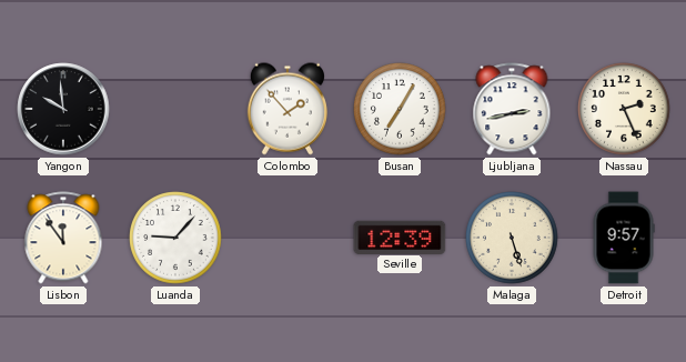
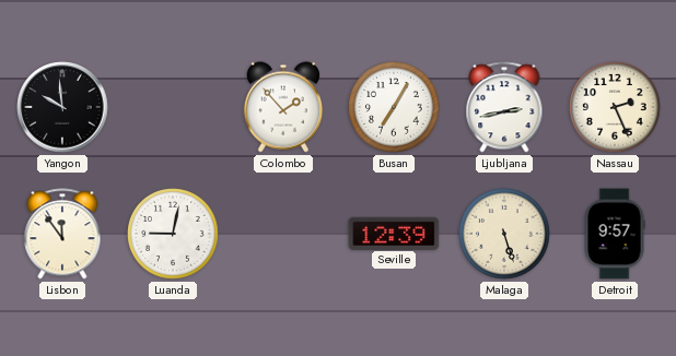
Luanda: 9:07 -> 9:02
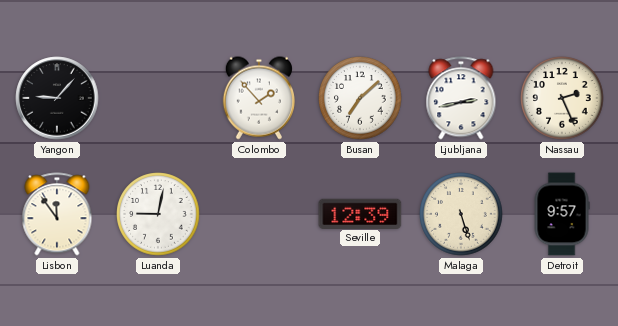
Yangon: 9:59 -> 9:07
Busan: 7:05 -> 7:08
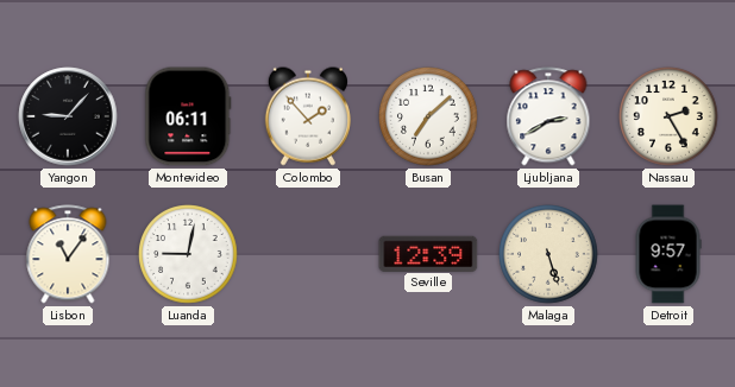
Montevideo: none -> 06:11
Ljubljana: 2:43 -> 2:40
Nassau: 2:26 -> 2:25
Lisbon: 11:54 -> 11:06
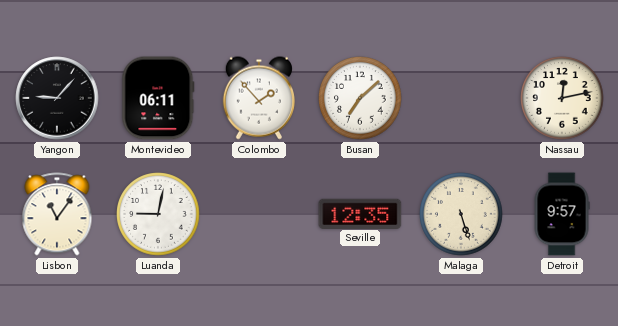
Ljubljana: 2:40 -> none
Nassau: 2:25 -> 12:13
Seville: 12:39 -> 12:35
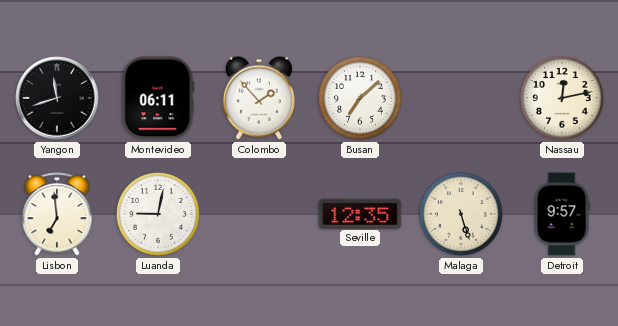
Yangon: 9:07 -> 11:42
Lisbon: 11:06 -> 6:59
